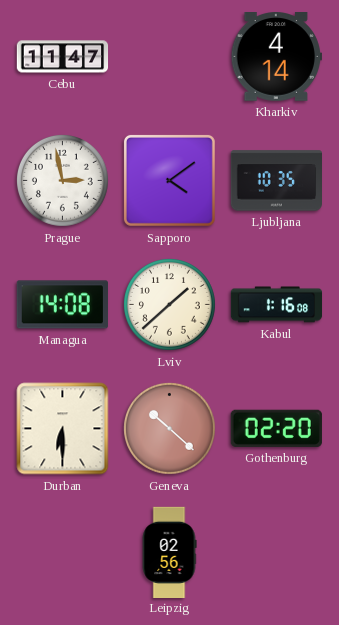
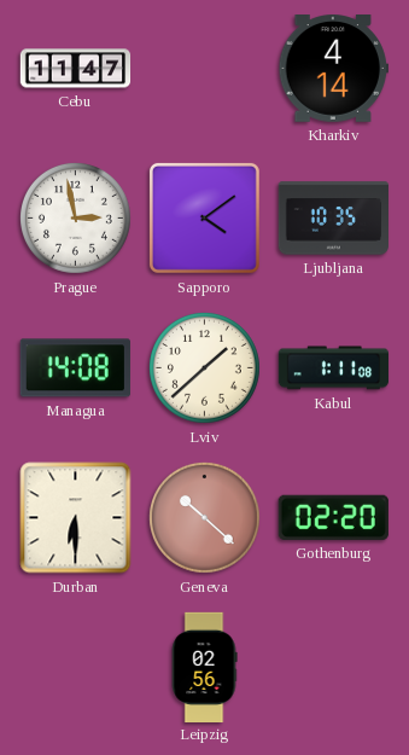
Kabul: 1:16 -> 1:11
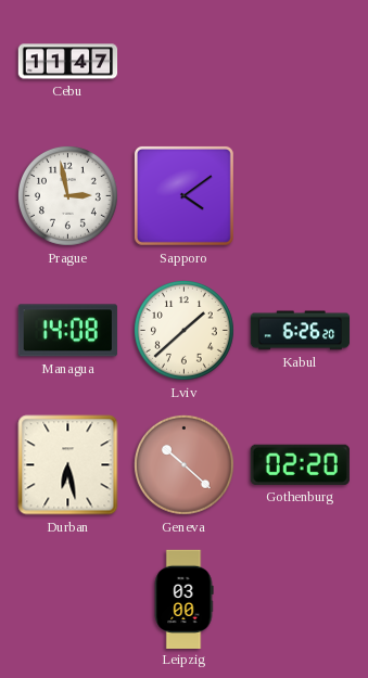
Kharkiv: 4:14 -> none
Ljubljana: 10:35 -> none
Kabul: 1:11 -> 6:26
Durban: 6:30 -> 6:28
Leipzig: 02:56 -> 03:00
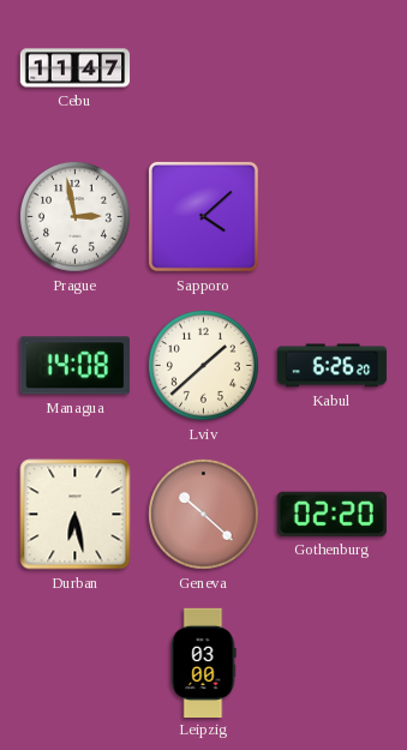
Sapporo: 4:09 -> 4:08
